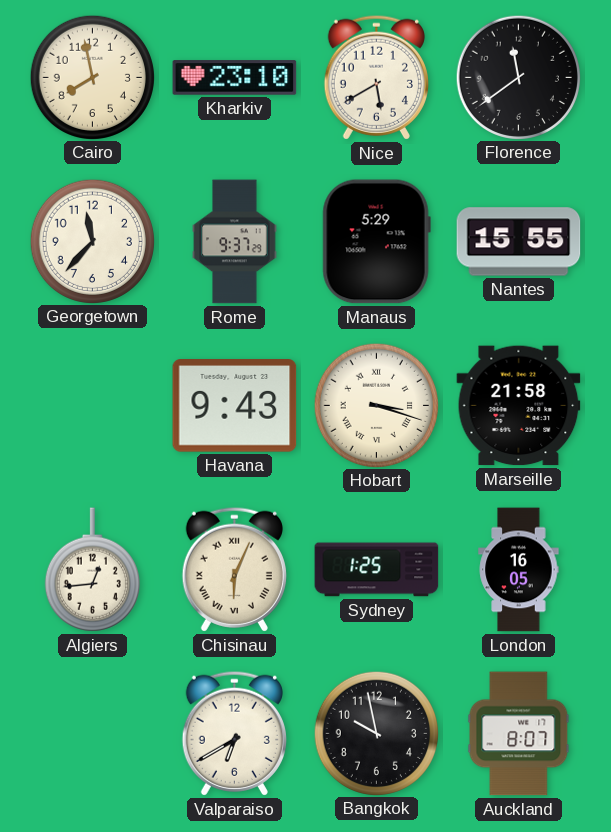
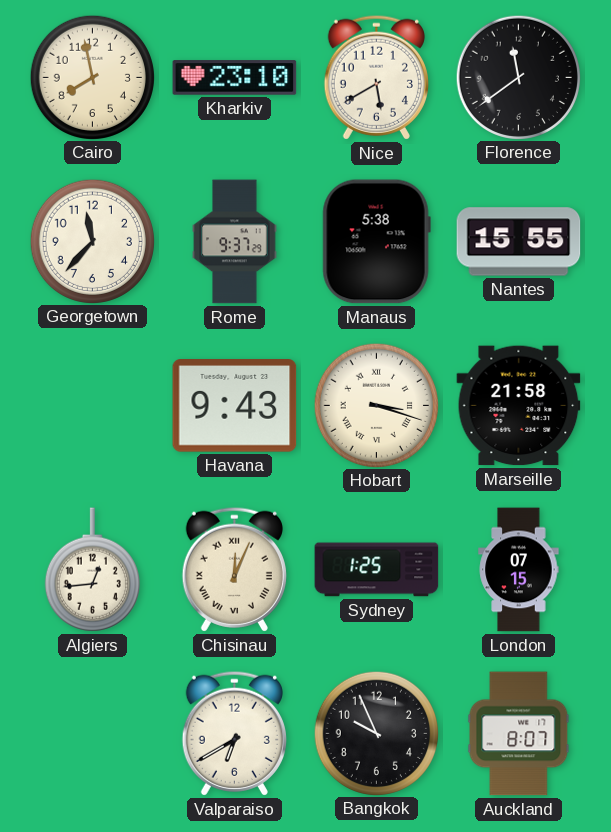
Manaus: 5:29 -> 5:38
Chisinau: 6:04 -> 12:04
London: 16:05 -> 07:15
Bangkok: 9:58 -> 9:56
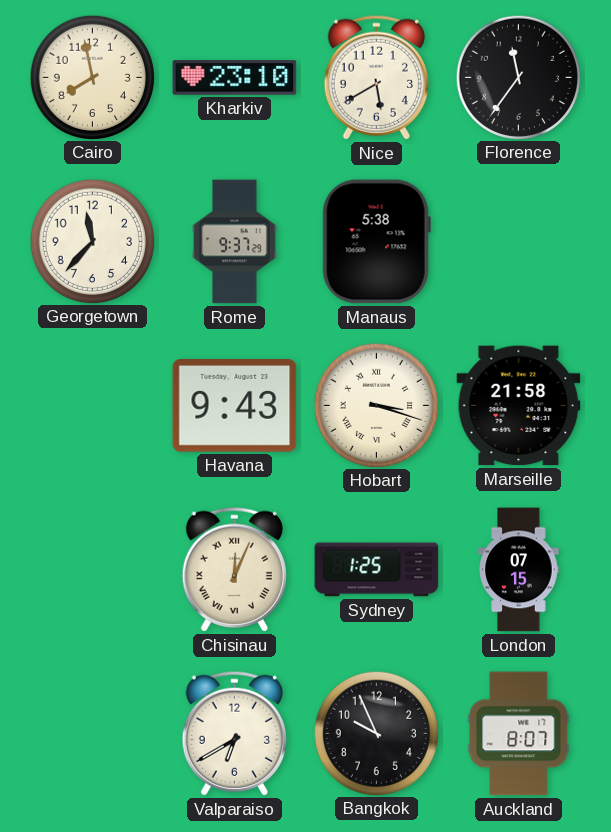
Florence: 11:39 -> 11:36
Nantes: 15:55 -> none
Algiers: 12:44 -> none
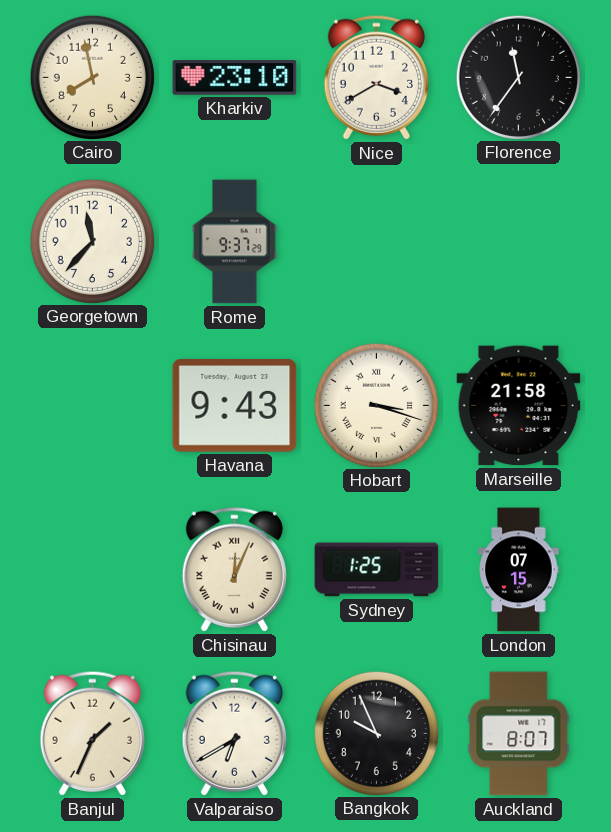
Nice: 5:40 -> 3:40
Manaus: 5:38 -> none
Banjul: none -> 1:34
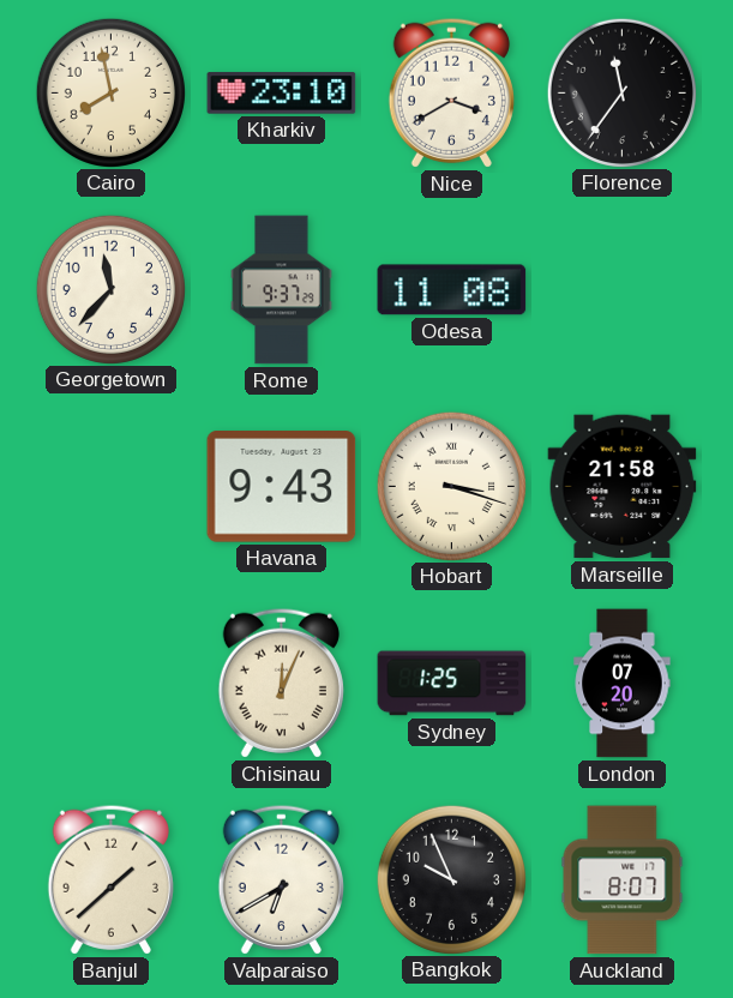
Odesa: none -> 11:08
London: 07:15 -> 07:20
Banjul: 1:34 -> 1:38
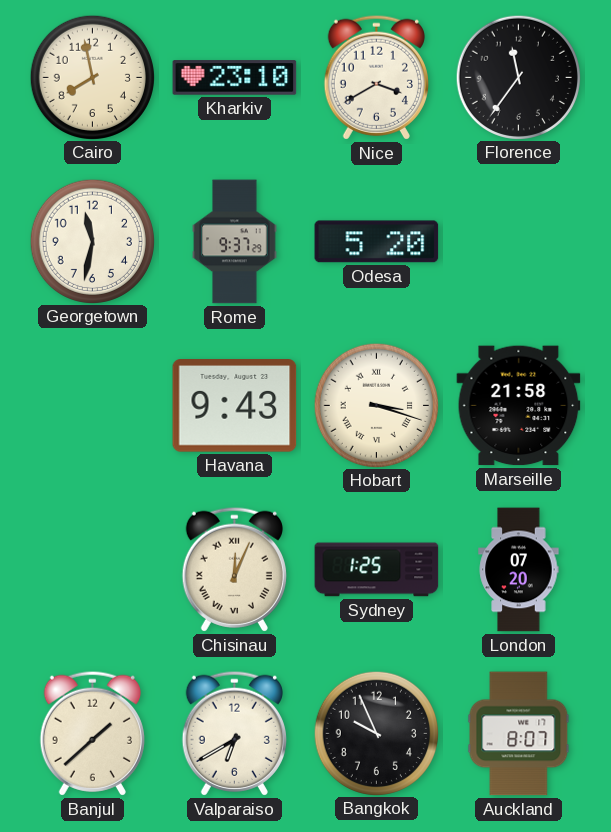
Georgetown: 11:37 -> 11:32
Odesa: 11:08 -> 5:20
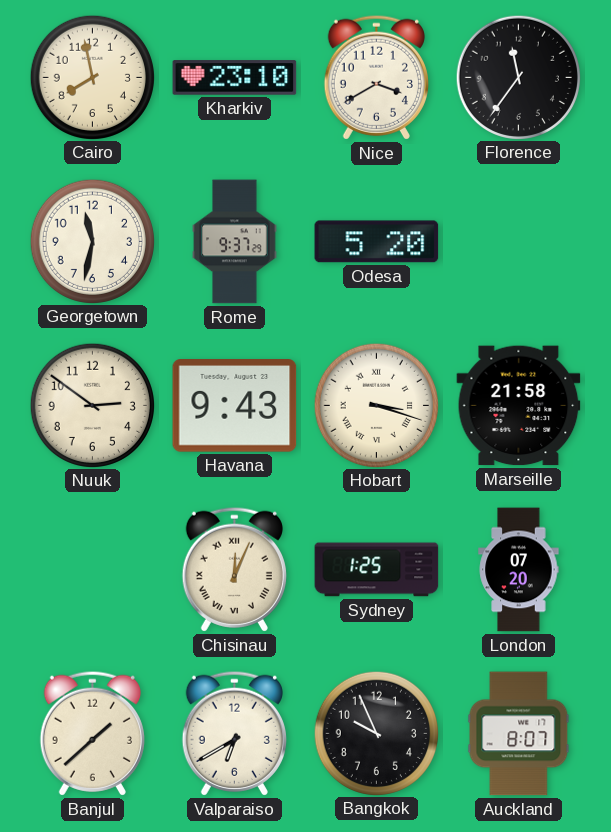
Nuuk: none -> 2:51
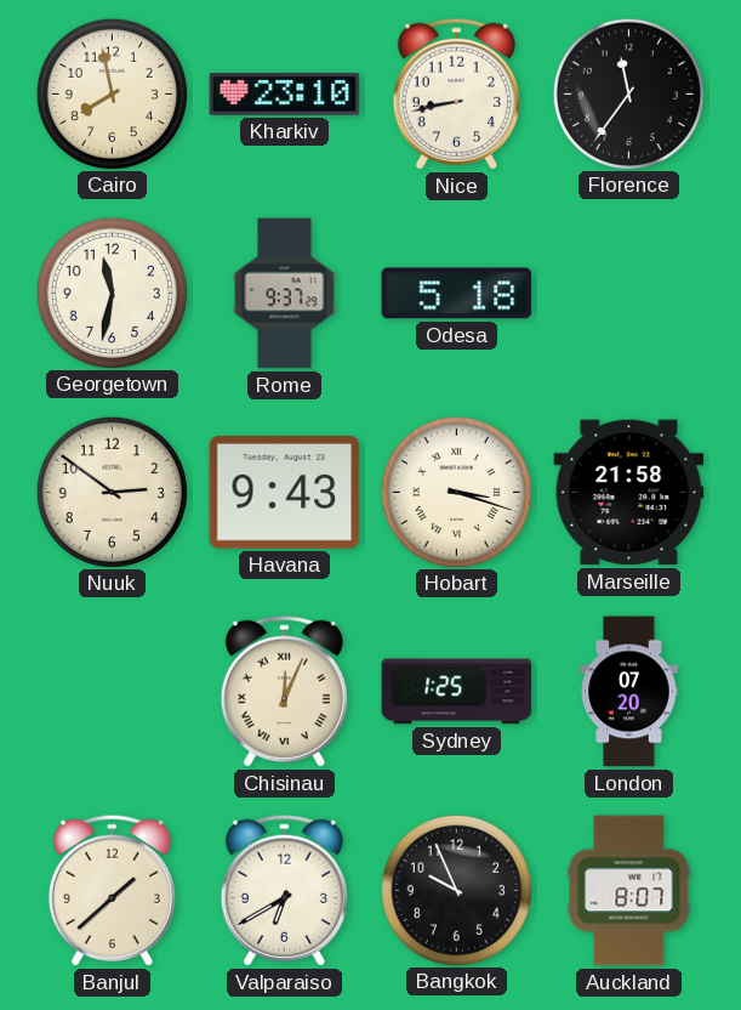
Nice: 3:40 -> 8:43
Odesa: 5:20 -> 5:18
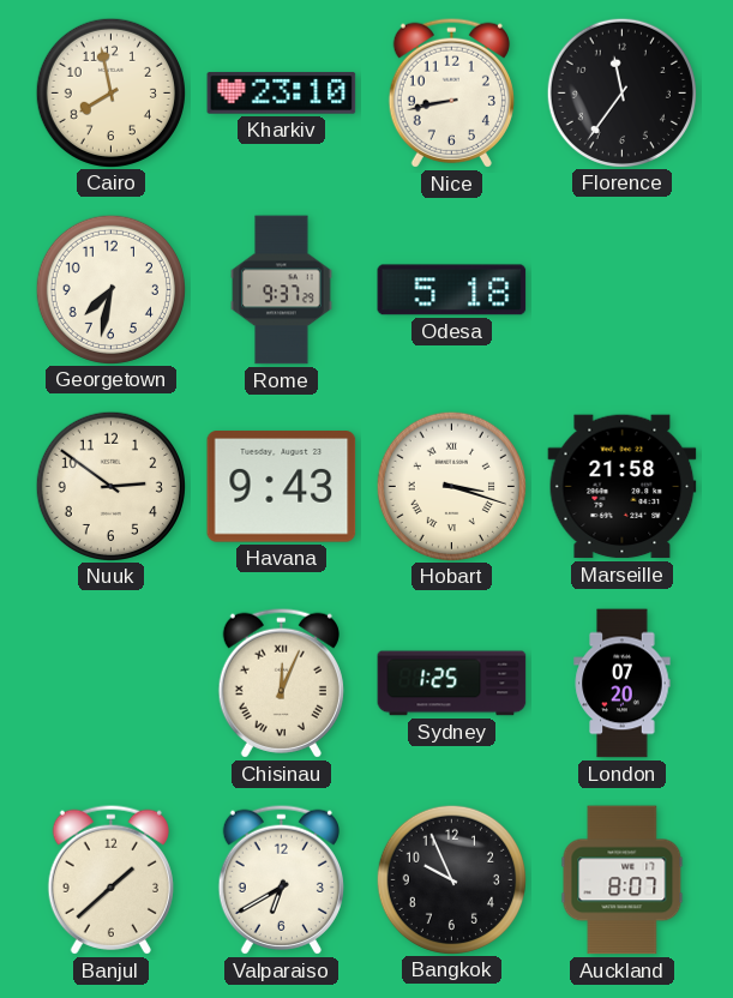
Georgetown: 11:32 -> 7:32
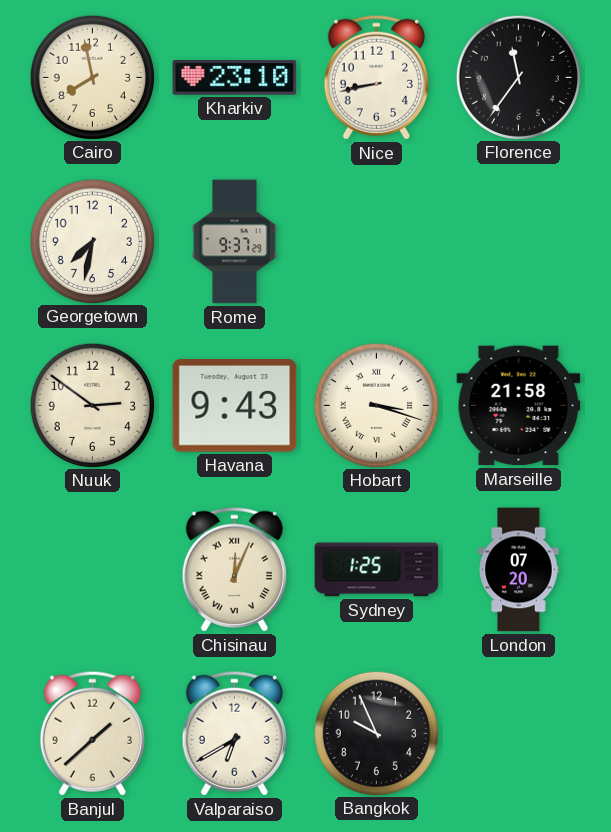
Odesa: 5:18 -> none
Auckland: 8:07 -> none
